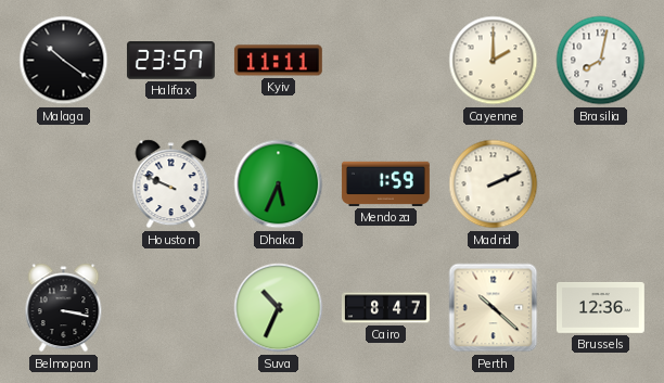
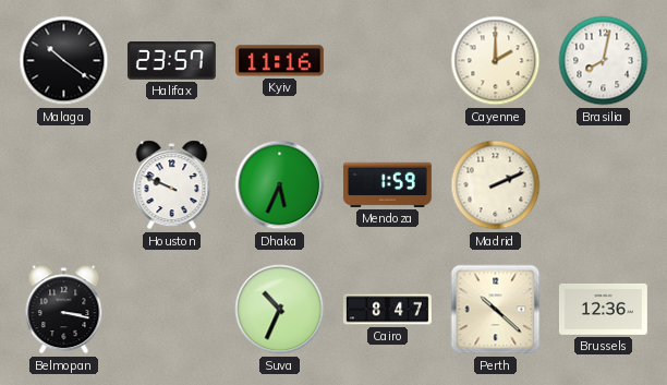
Kyiv: 11:11 -> 11:16
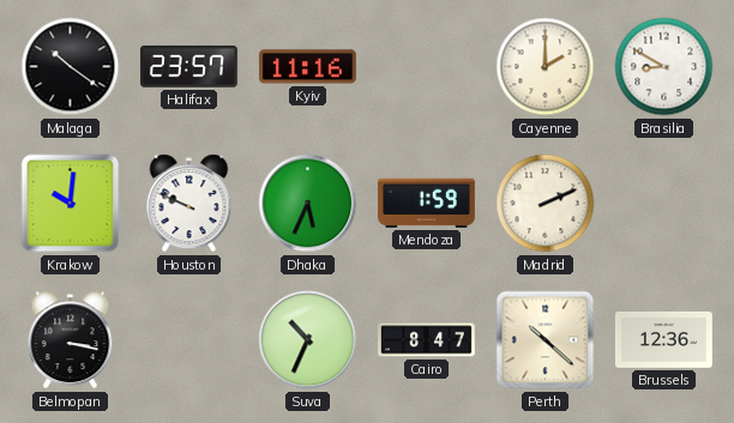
Brasilia: 8:02 -> 8:50
Krakow: none -> 10:01
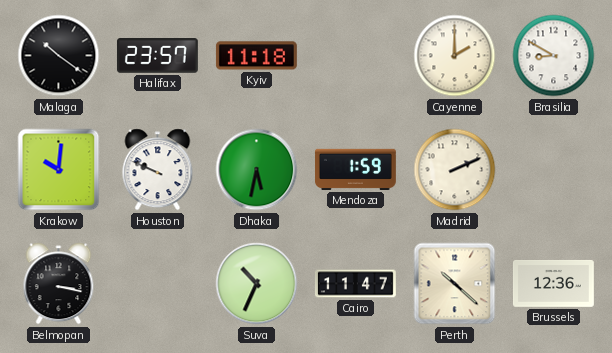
Kyiv: 11:16 -> 11:18
Dhaka: 5:34 -> 5:32
Cairo: 8:47 -> 11:47
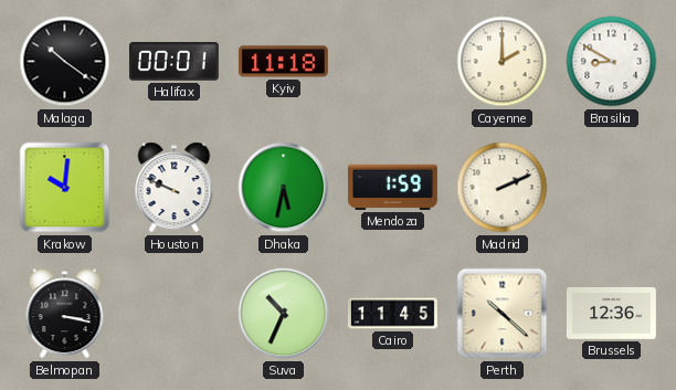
Halifax: 23:57 -> 00:01
Cairo: 11:47 -> 11:45
